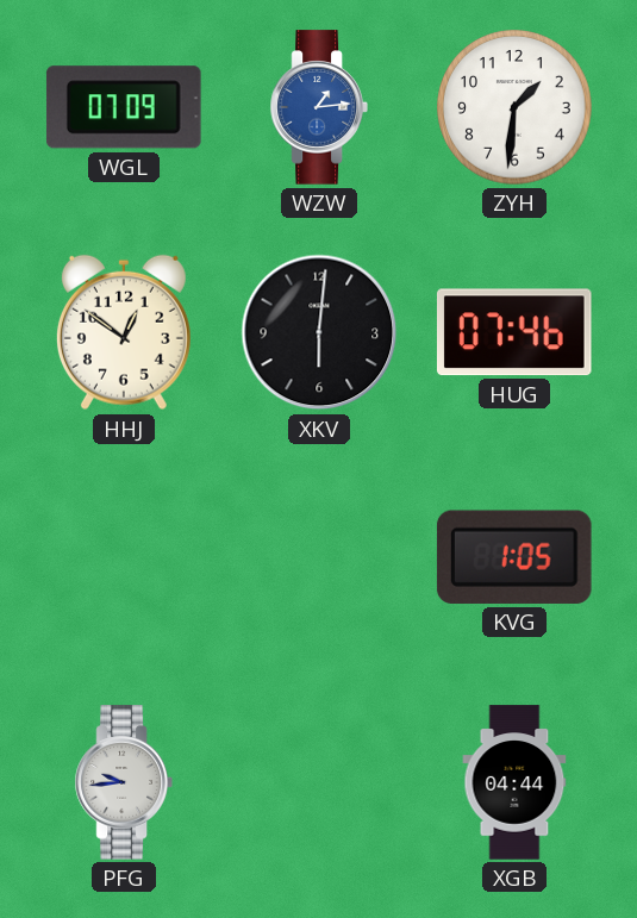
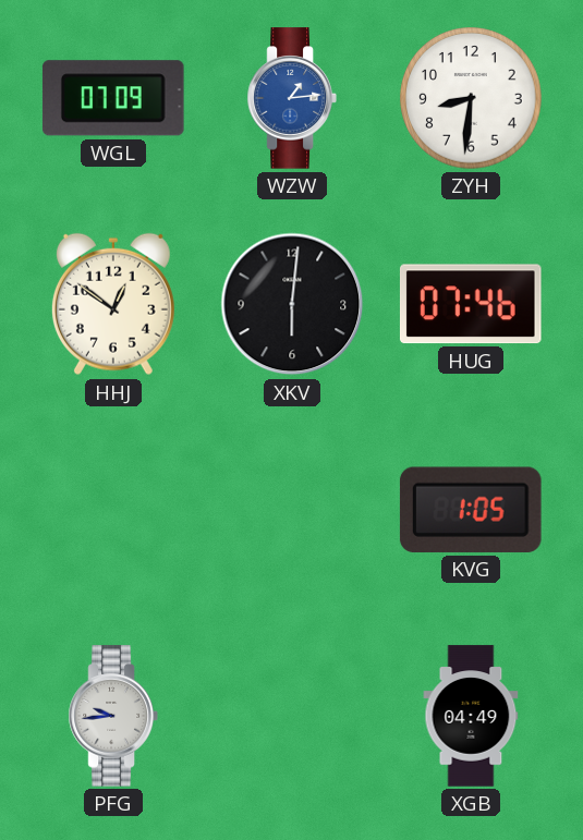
ZYH: 1:31 -> 8:31
XGB: 04:44 -> 04:49
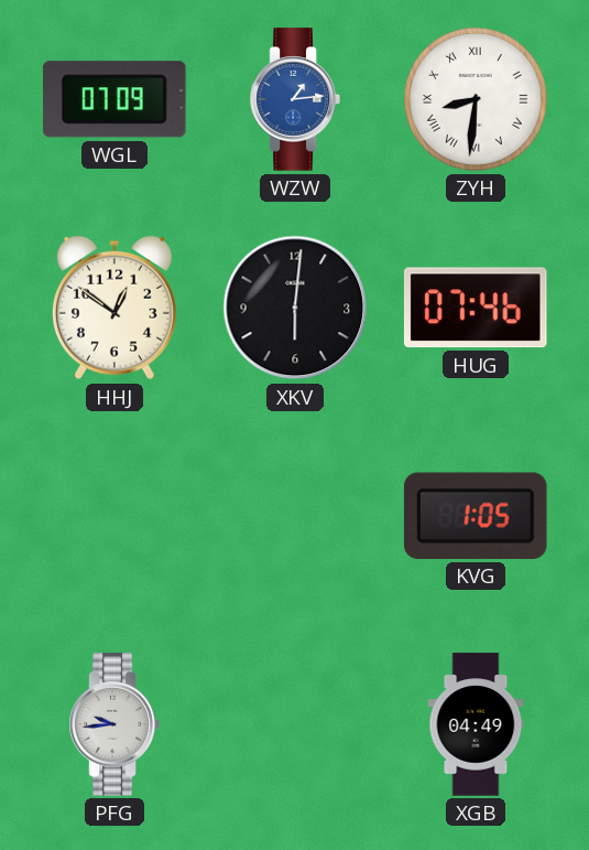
ZYH numerals: Arabic -> Roman
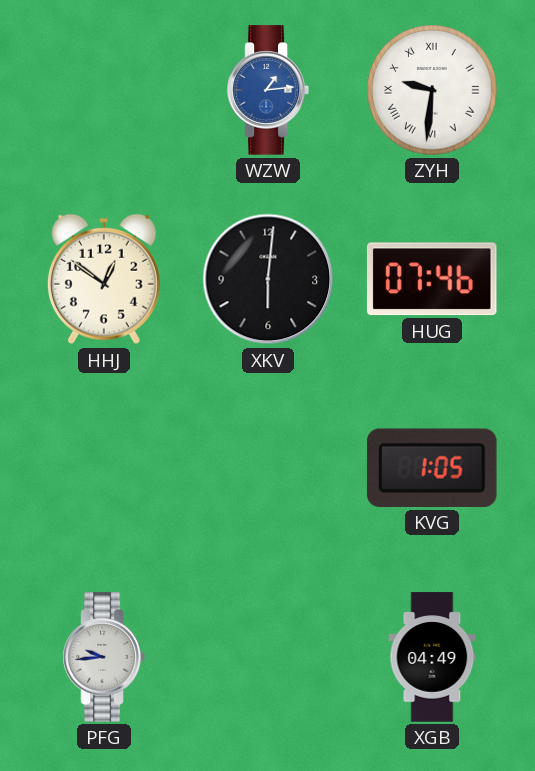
WGL: 07:09 -> none
ZYH: 8:31 -> 9:31
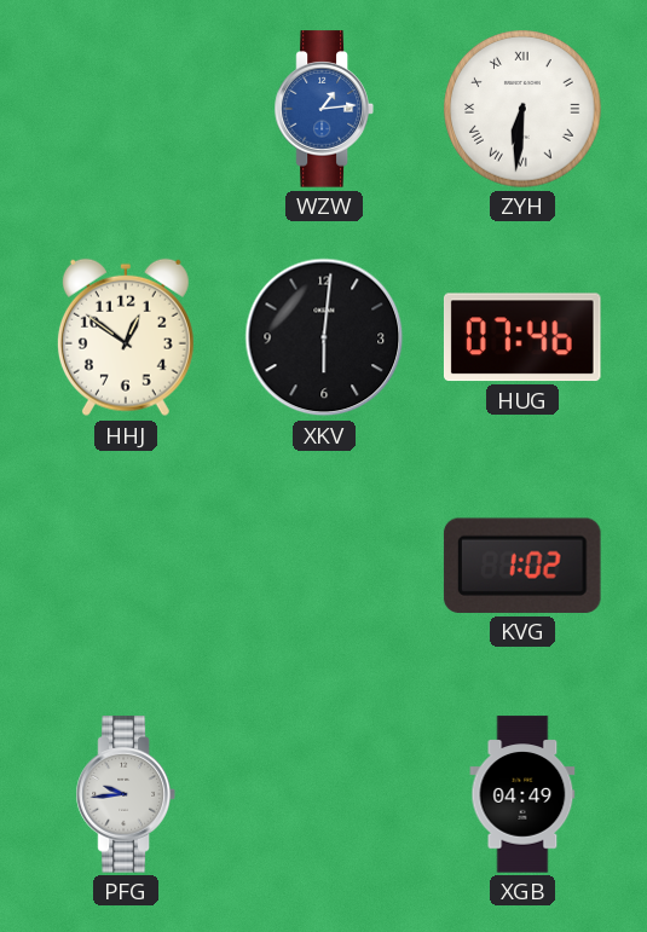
ZYH: 9:31 -> 6:31
KVG: 1:05 -> 1:02
